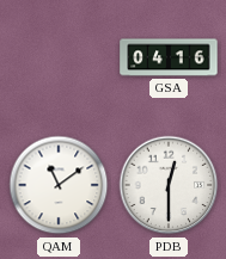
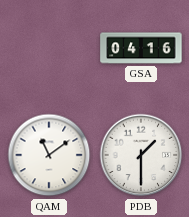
PDB: 12:30 -> 1:30
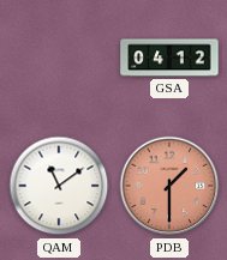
GSA: 04:16 -> 04:12
PDB dial: white -> salmon
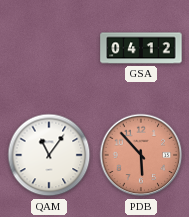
QAM: 11:09 -> 11:06
PDB: 1:30 -> 5:53
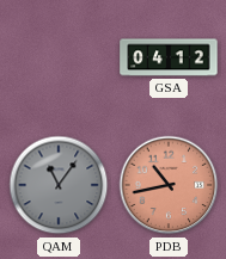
QAM dial: white -> grey
PDB: 5:53 -> 10:43
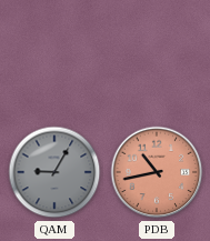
GSA: 04:12 -> none
QAM: 11:06 -> 9:05
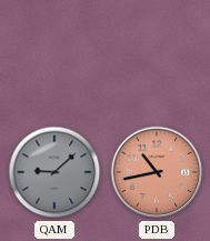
QAM: 9:05 -> 9:08
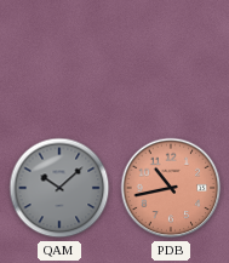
QAM: 9:08 -> 10:08
